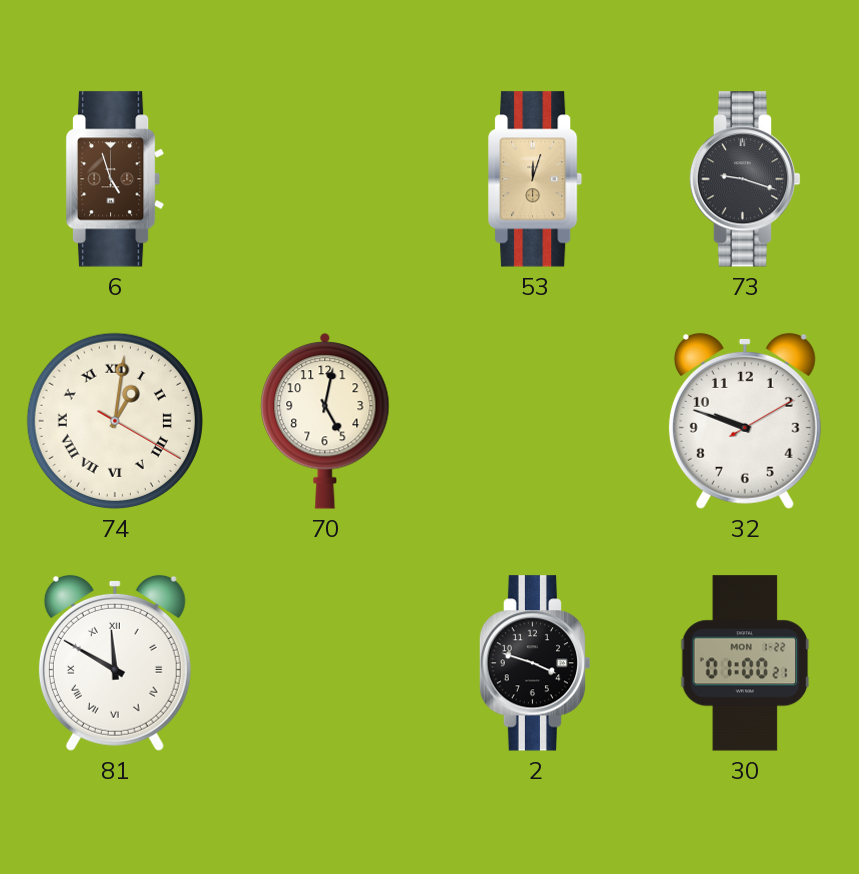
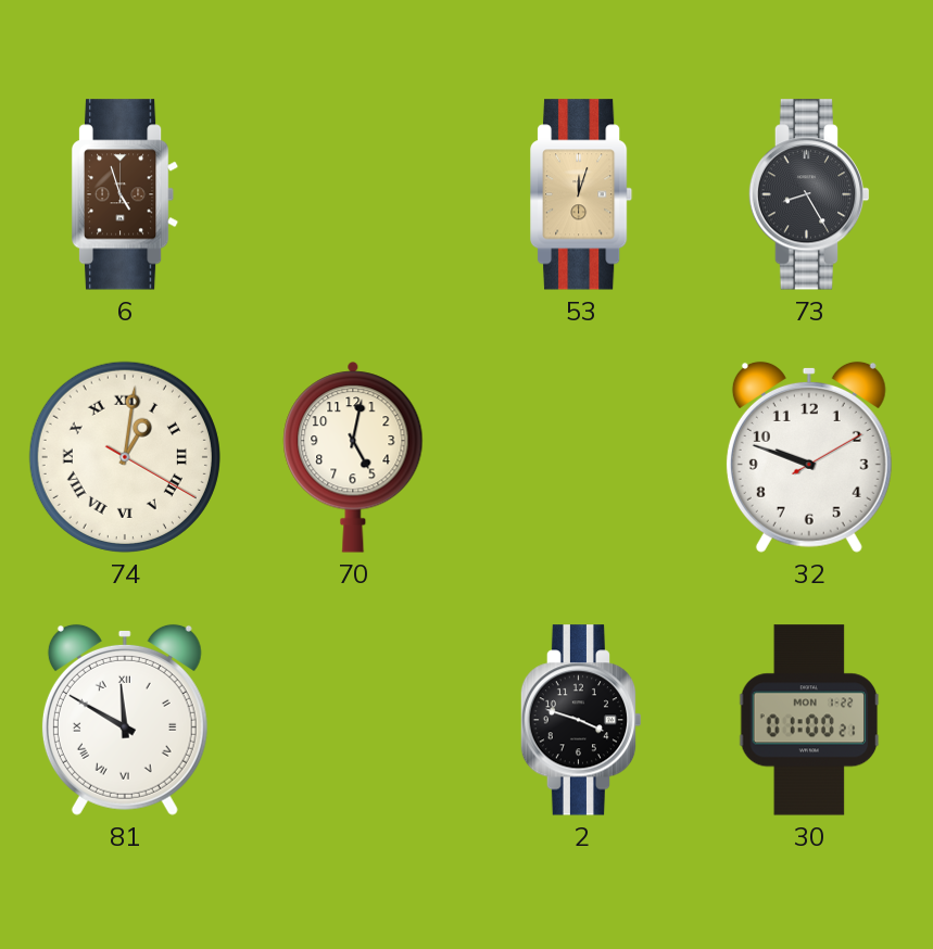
73: 9:18 -> 8:25
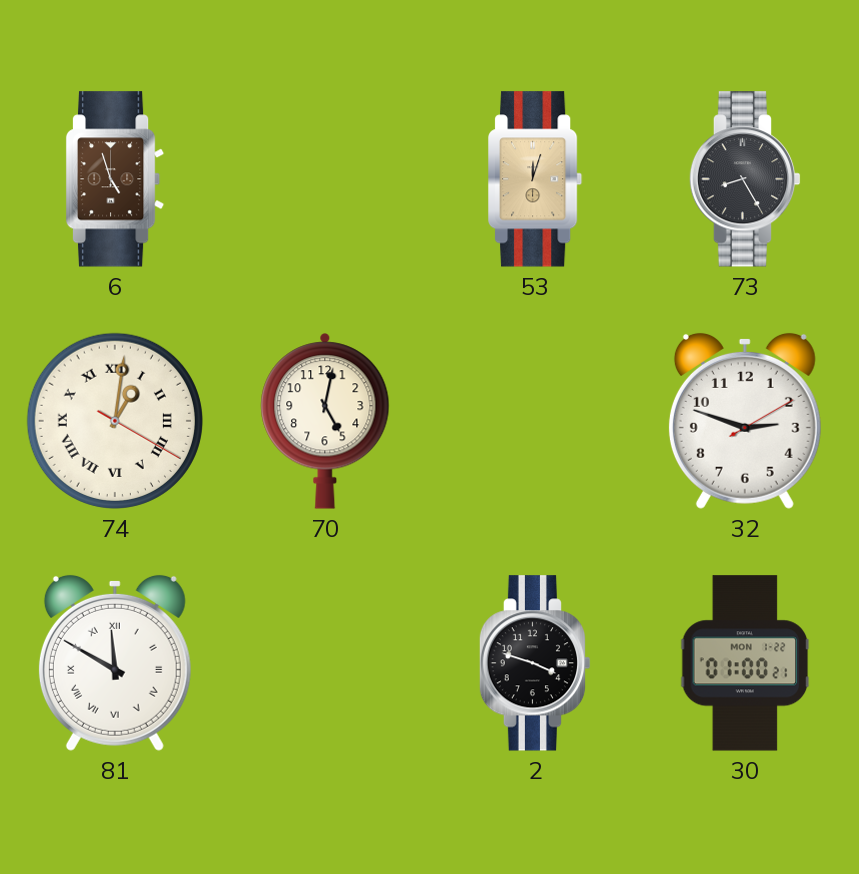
32: 9:48 -> 2:48
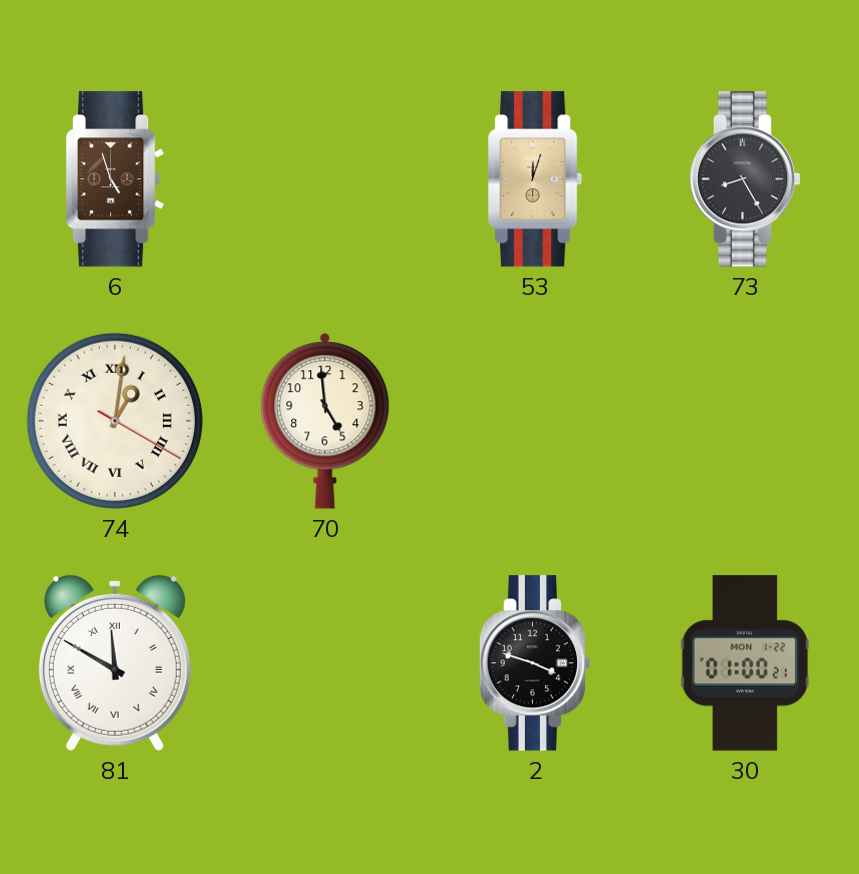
70: 5:02 -> 4:59
32: 2:48 -> none
